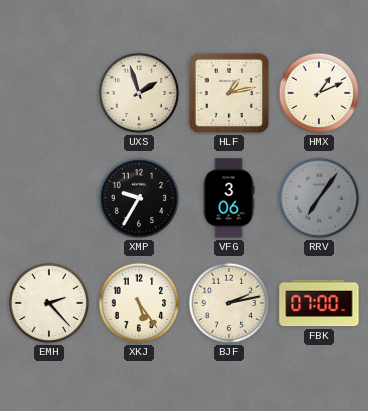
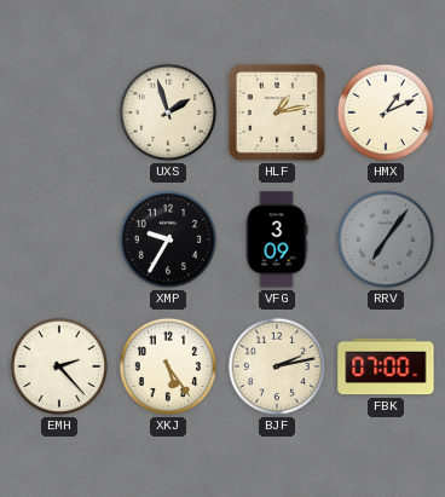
VFG: 3:06 -> 3:09
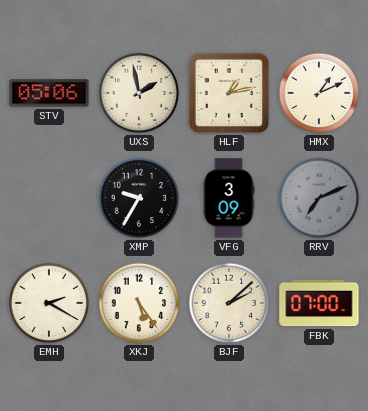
STV: none -> 05:06
UXS: 1:57 -> 1:58
RRV: 7:06 -> 7:11
EMH: 2:23 -> 2:20
BJF: 2:13 -> 2:08
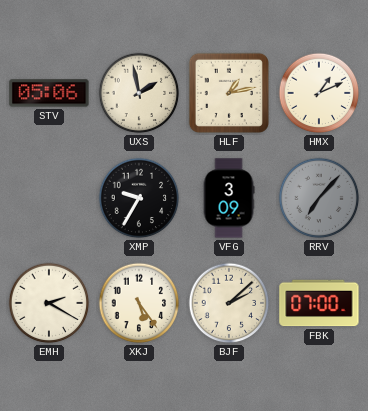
RRV: 7:11 -> 7:07
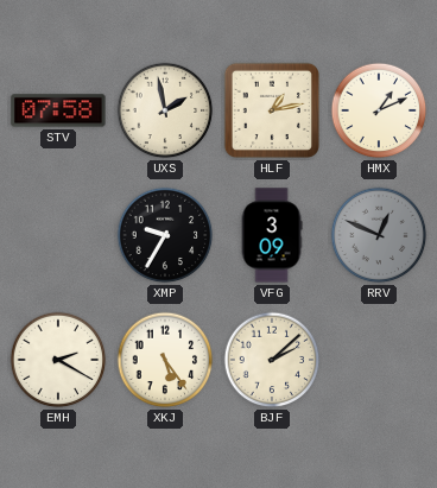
STV: 05:06 -> 07:58
RRV: 7:07 -> 12:49
FBK: 07:00 -> none
